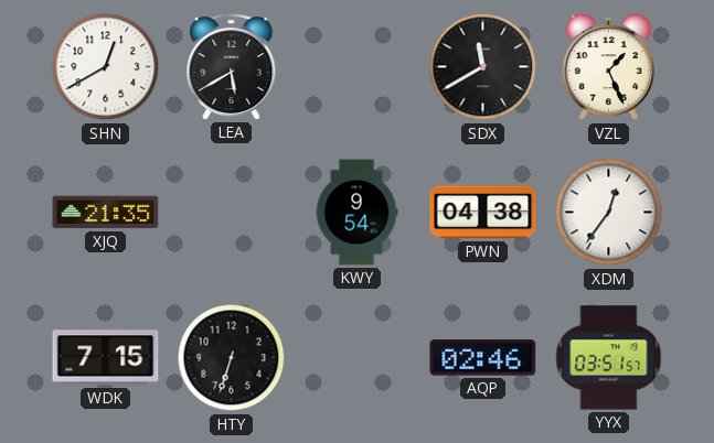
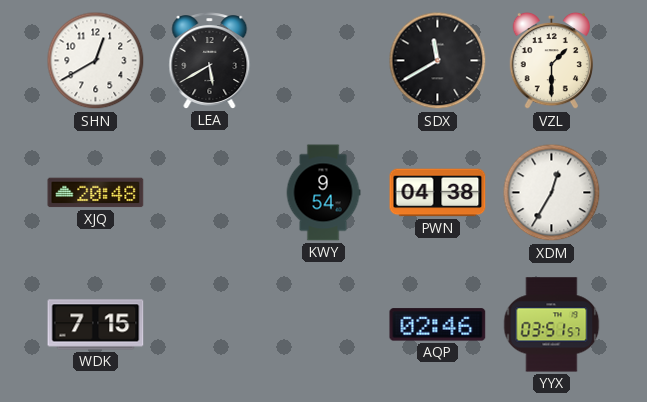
VZL: 1:26 -> 1:30
XJQ: 21:35 -> 20:48
XDM: 12:36 -> 12:35
HTY: 6:33 -> none
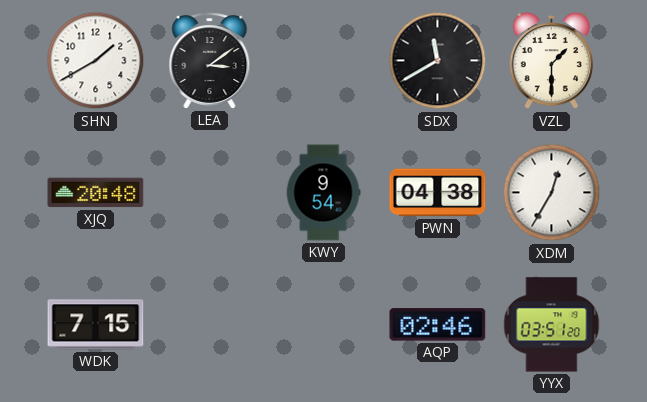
SHN: 12:40 -> 1:40
LEA: 5:40 -> 3:09
YYX: 03:51:57 -> 03:51:20
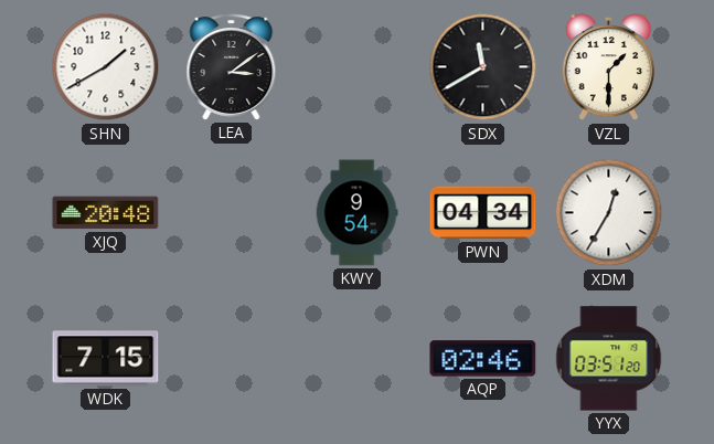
PWN: 04:38 -> 04:34
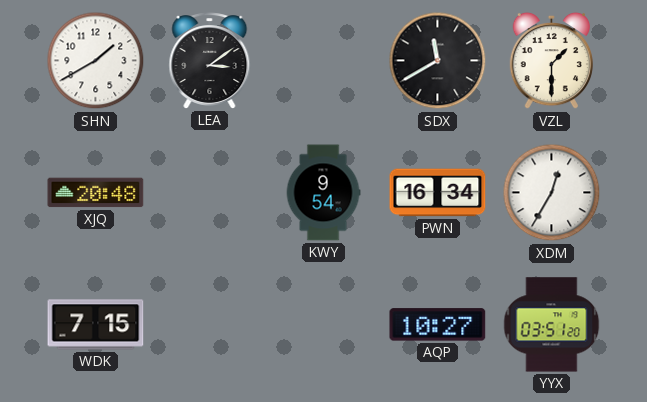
PWN: 04:34 -> 16:34
AQP: 02:46 -> 10:27
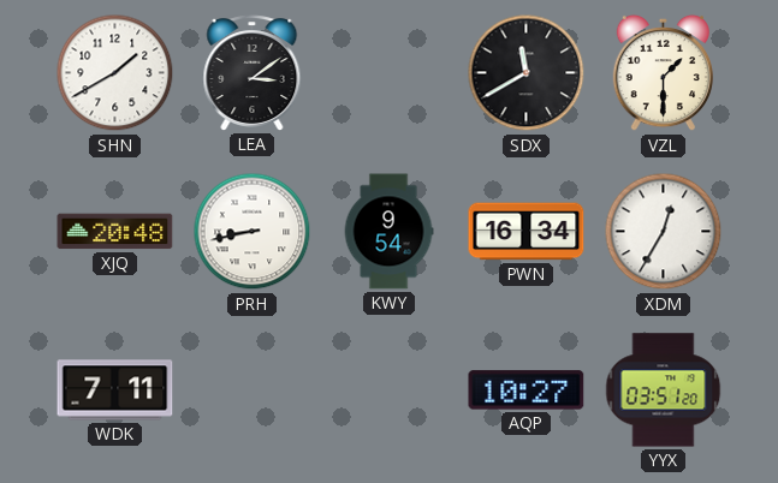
PRH: none -> 8:43
WDK: 7:15 -> 7:11
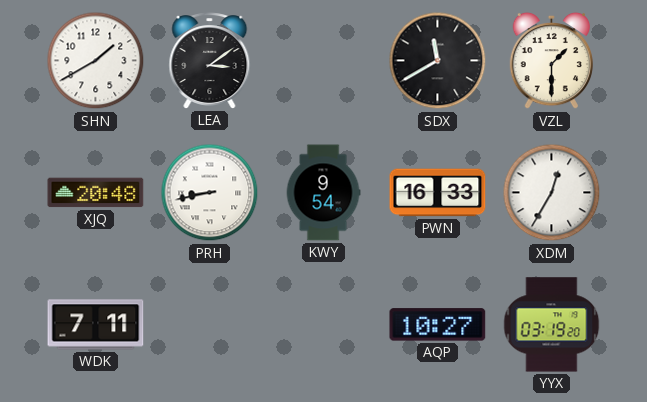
PWN: 16:34 -> 16:33
YYX: 03:51 -> 03:19
